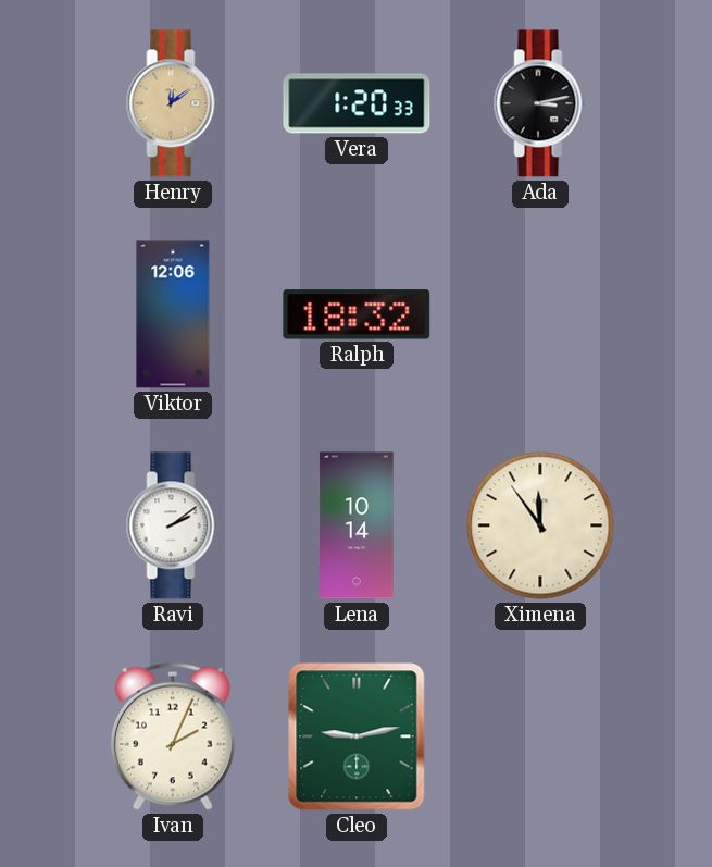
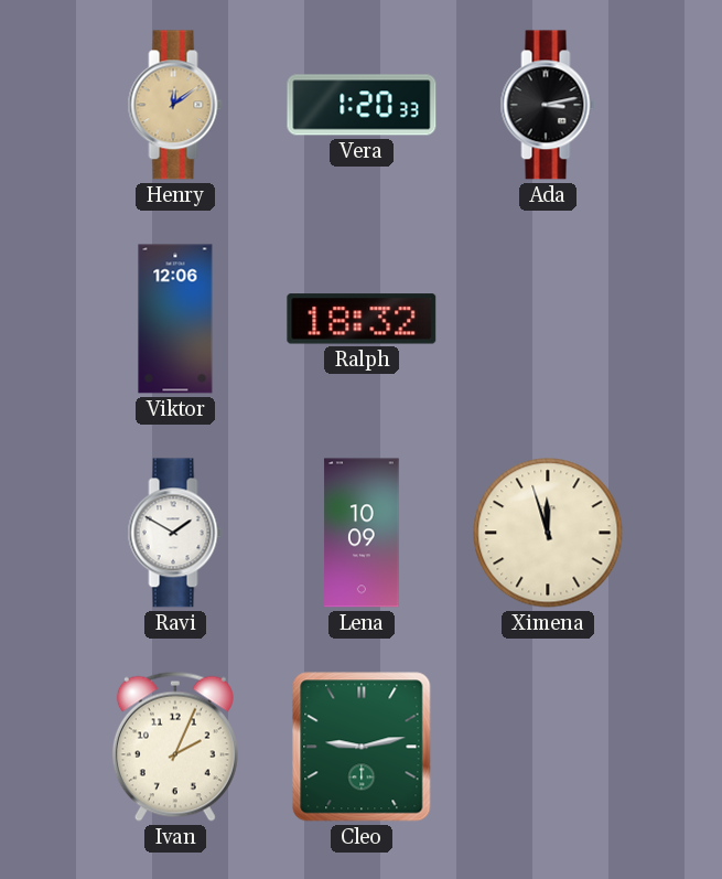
Ravi: 2:09 -> 1:50
Lena: 10:14 -> 10:09
Ximena: 11:54 -> 11:57
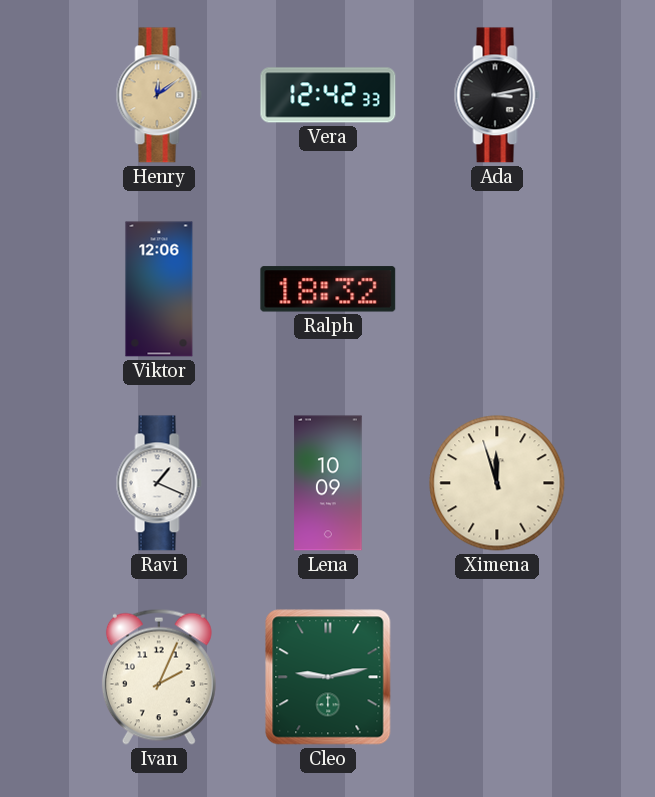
Vera: 1:20 -> 12:42
Ravi: 1:50 -> 1:19
